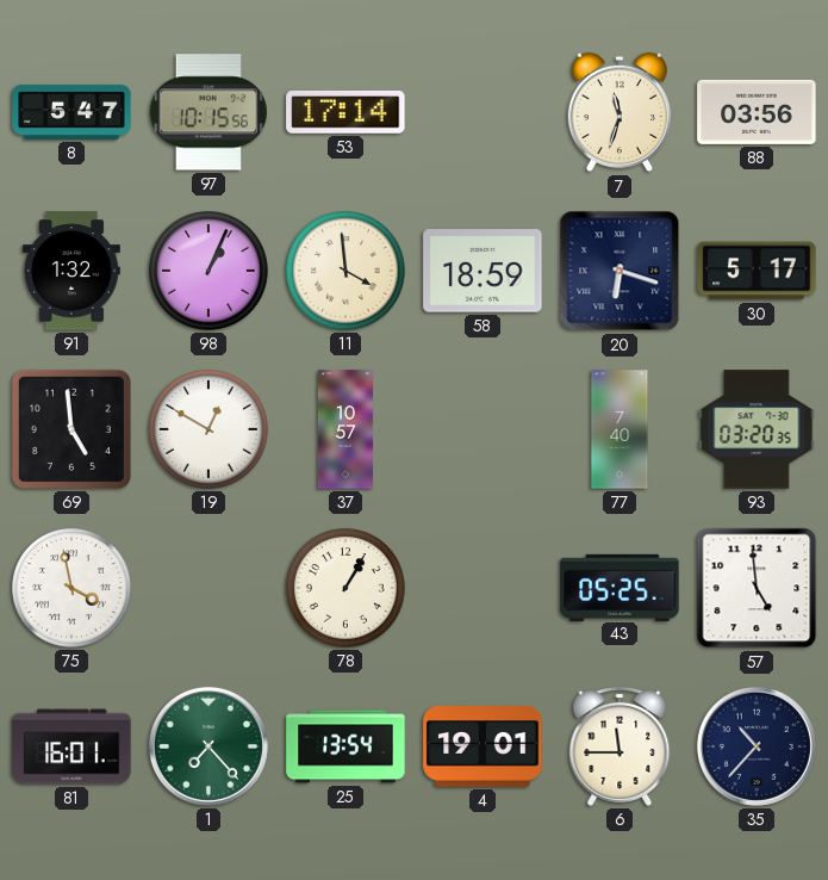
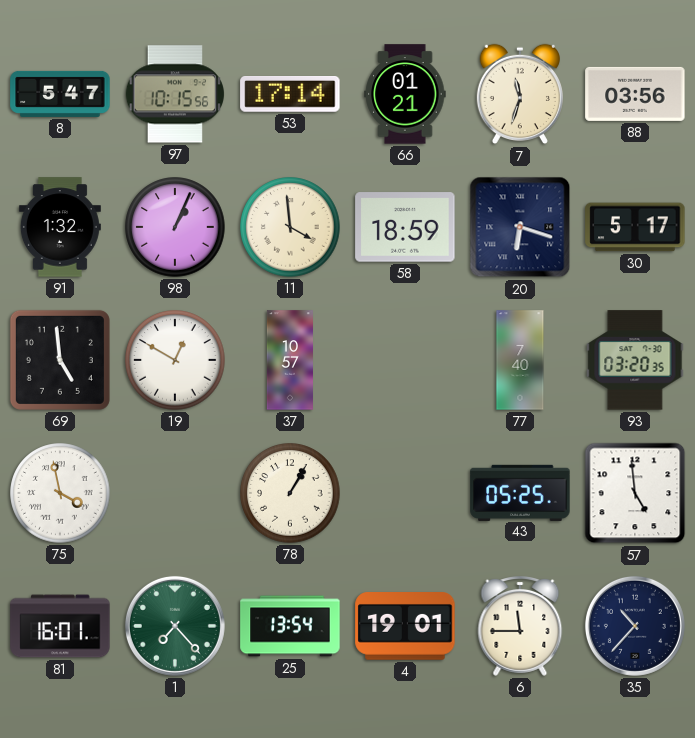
66: none -> 01:21
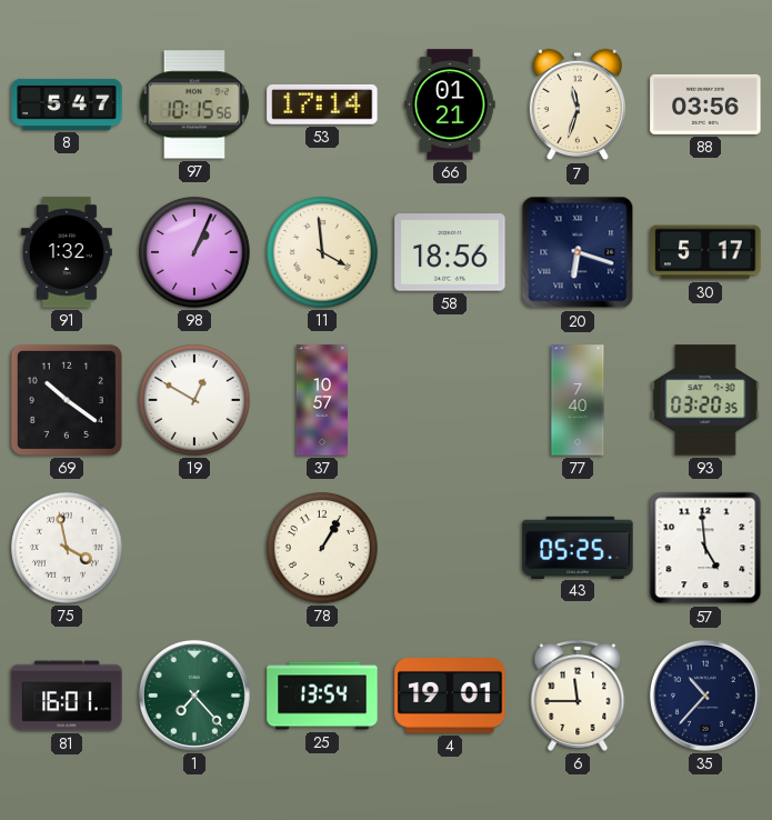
58: 18:59 -> 18:56
69: 4:59 -> 10:21
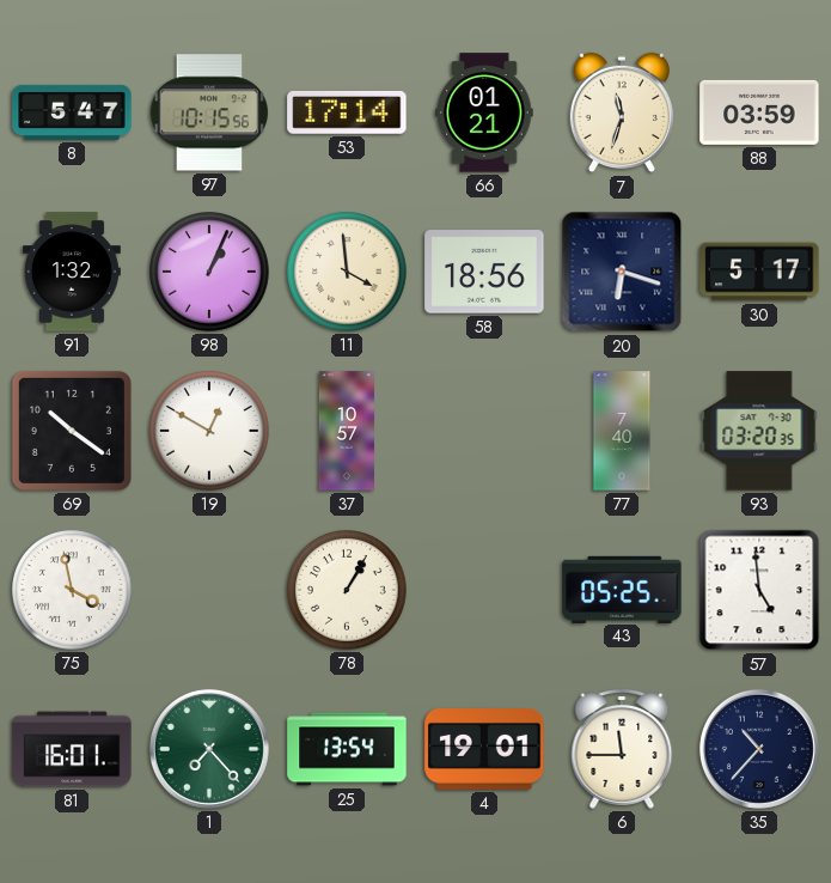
88: 03:56 -> 03:59
